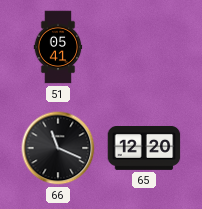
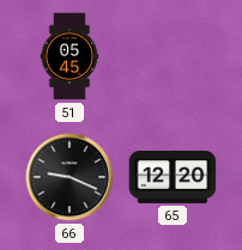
51: 05:41 -> 05:45
66: 11:19 -> 9:19
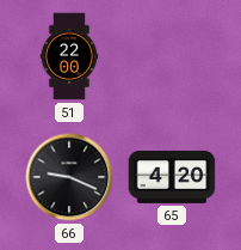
51: 05:45 -> 22:00
65: 12:20 -> 4:20
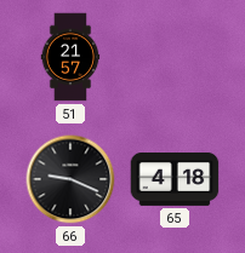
51: 22:00 -> 21:57
65: 4:20 -> 4:18
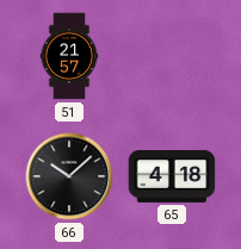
66: 9:19 -> 10:08
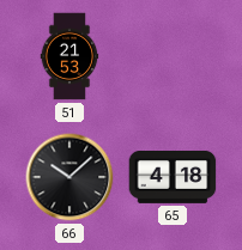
51: 21:57 -> 21:53
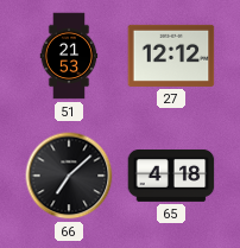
27: none -> 12:12
66: 10:08 -> 7:08
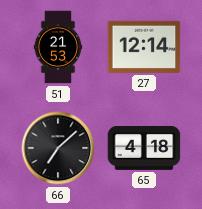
27: 12:12 -> 12:14
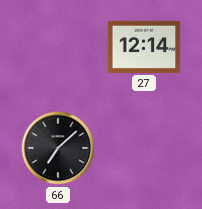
51: 21:53 -> none
65: 4:18 -> none
